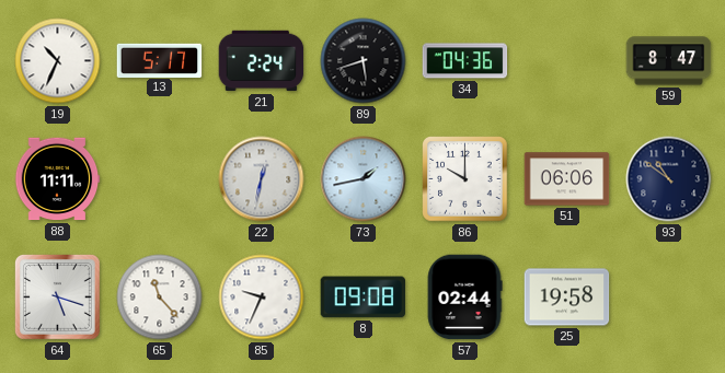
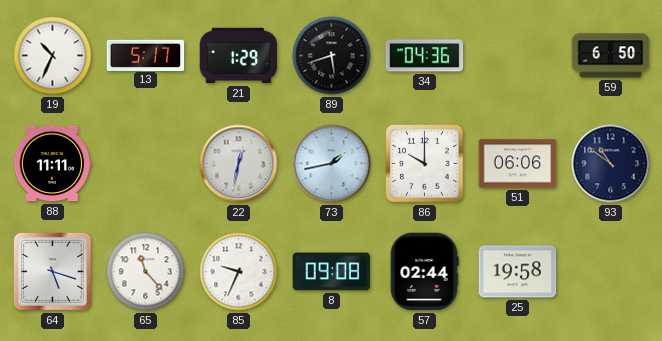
21: 2:24 -> 1:29
59: 8:47 -> 6:50
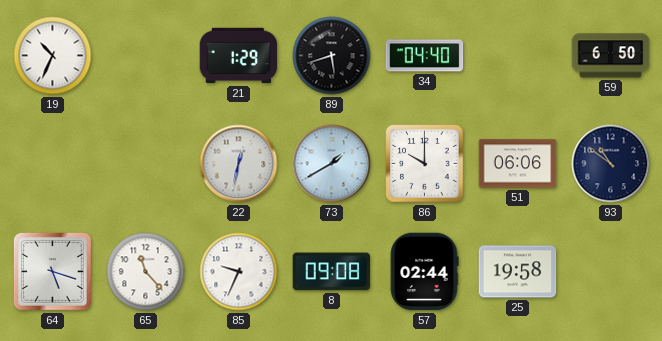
13: 5:17 -> none
34: 04:36 -> 04:40
88: 11:11 -> none
73: 1:43 -> 1:40
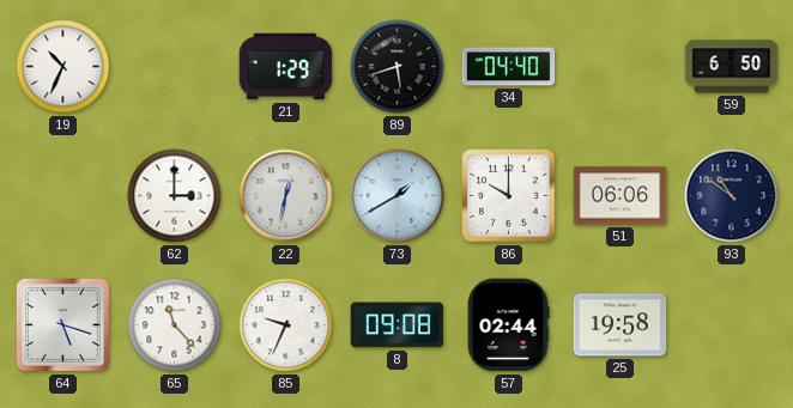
62: none -> 3:00
